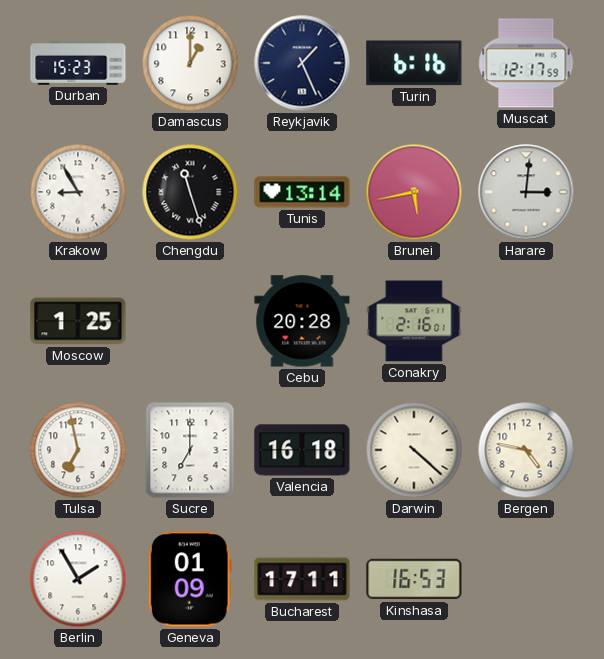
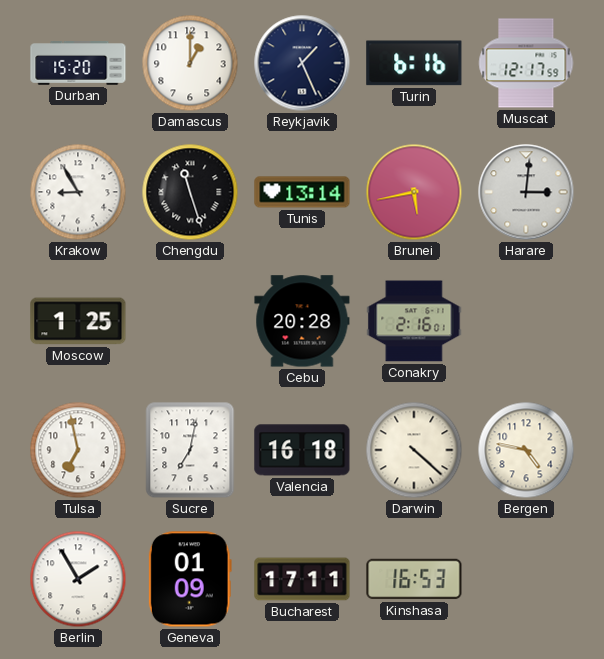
Durban: 15:23 -> 15:20
Sucre: 7:00 -> 7:02
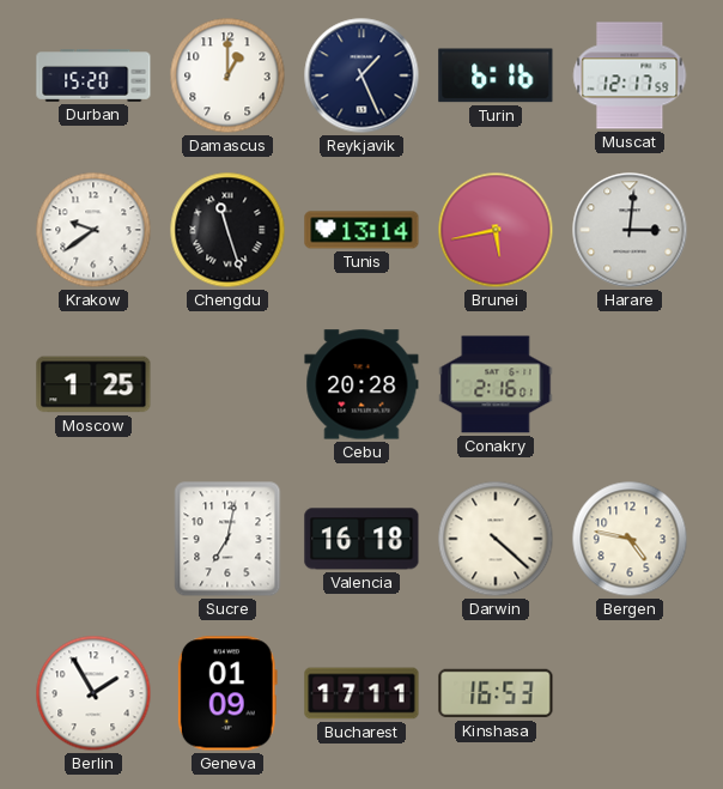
Krakow: 8:55 -> 9:39
Tulsa: 6:58 -> none
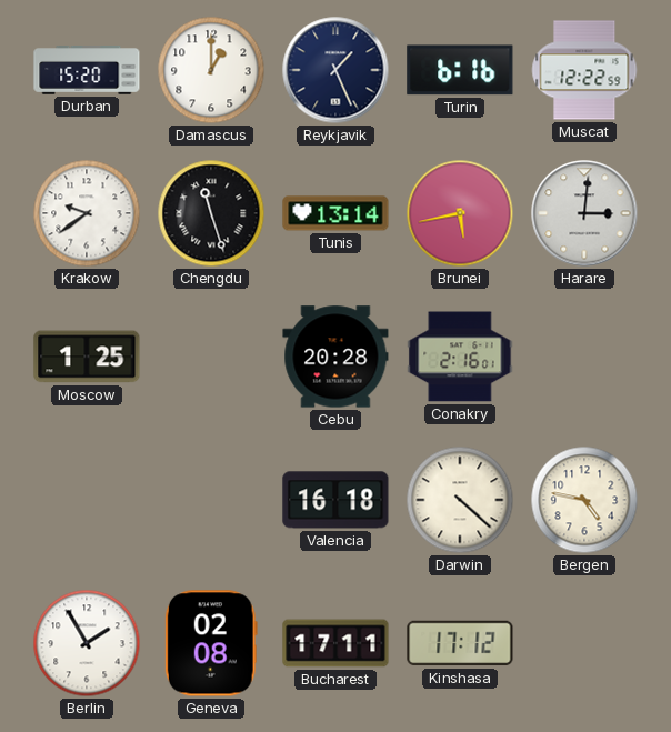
Muscat: 12:17 -> 12:22
Sucre: 7:02 -> none
Geneva: 01:09 -> 02:08
Kinshasa: 16:53 -> 17:12
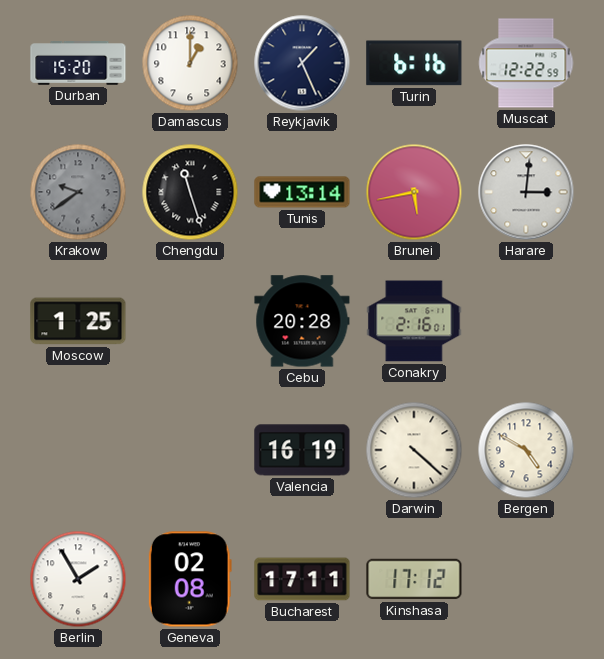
Krakow dial: white -> grey
Valencia: 16:18 -> 16:19
Bergen: 4:47 -> 4:50
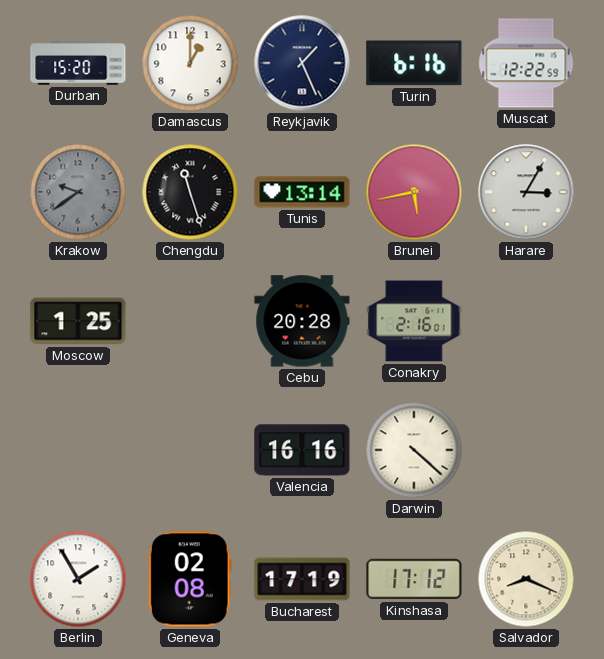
Harare: 3:01 -> 3:05
Valencia: 16:19 -> 16:16
Bergen: 4:50 -> none
Bucharest: 17:11 -> 17:19
Salvador: none -> 8:19
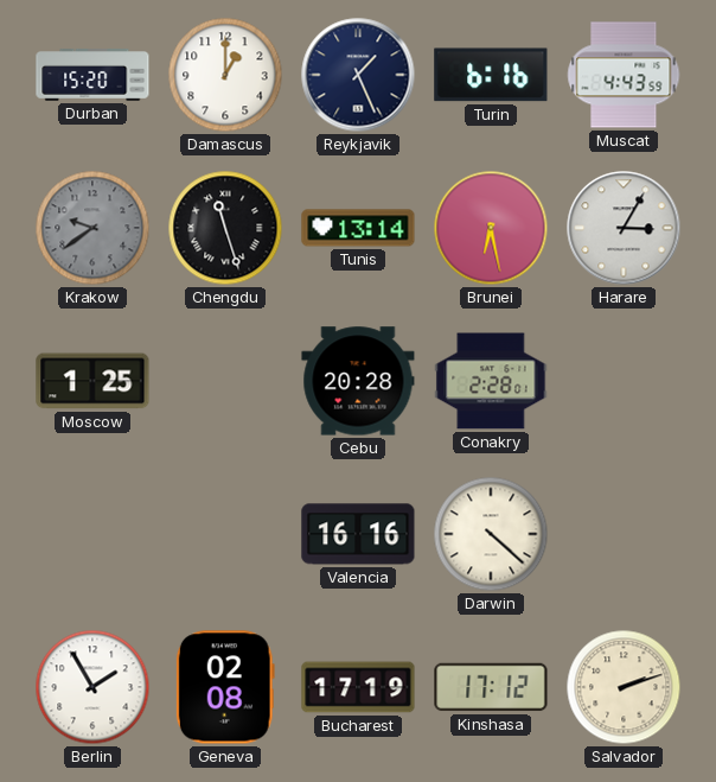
Muscat: 12:22 -> 4:43
Brunei: 5:43 -> 6:28
Conakry: 2:16 -> 2:28
Salvador: 8:19 -> 2:12
